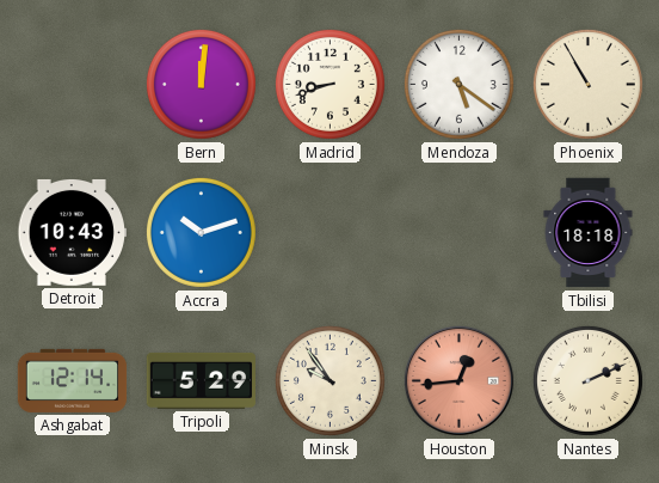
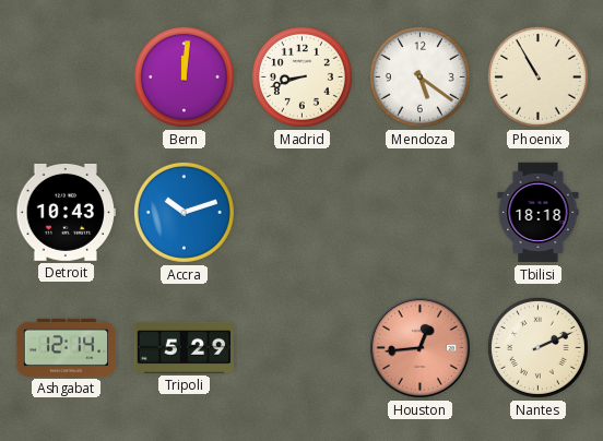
Minsk: 9:54 -> none
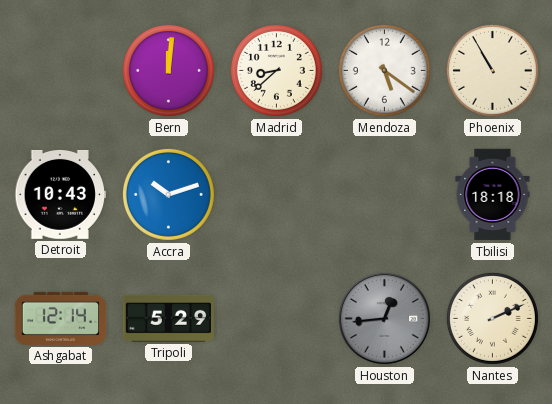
Madrid: 8:42 -> 8:38
Houston dial: salmon -> grey
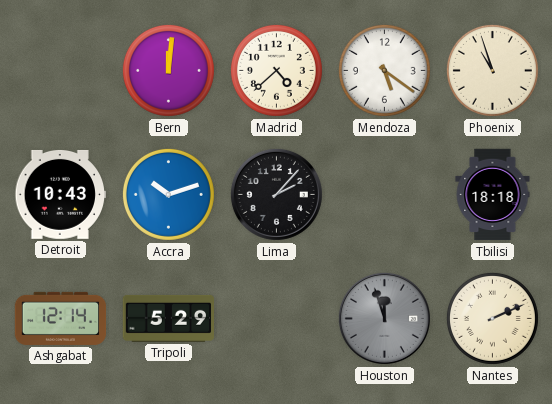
Madrid: 8:38 -> 4:38
Phoenix: 10:55 -> 10:57
Lima: none -> 2:07
Houston: 12:44 -> 11:57
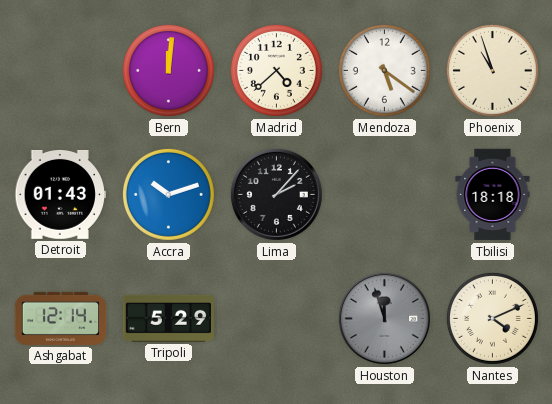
Detroit: 10:43 -> 01:43
Nantes: 2:11 -> 4:11
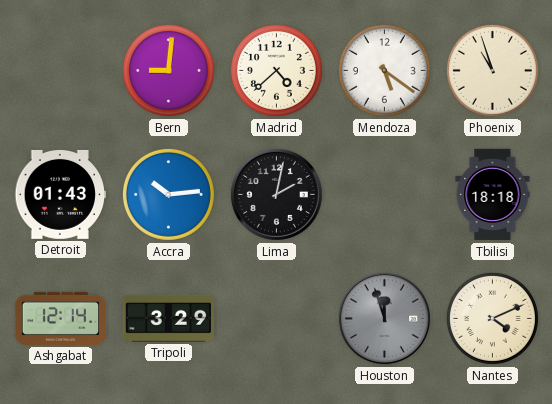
Bern: 12:01 -> 9:01
Accra: 10:12 -> 10:14
Lima: 2:07 -> 2:02
Tripoli: 5:29 -> 3:29
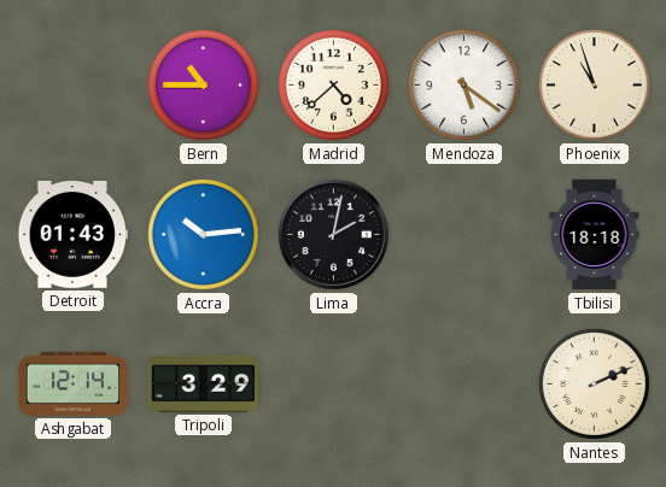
Bern: 9:01 -> 10:45
Houston: 11:57 -> none
Nantes: 4:11 -> 2:11
